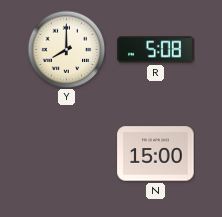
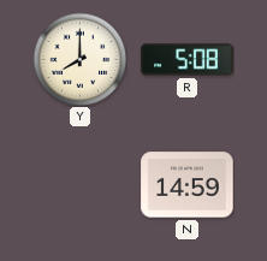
N: 15:00 -> 14:59
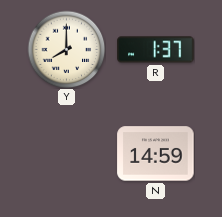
R: 5:08 -> 1:37
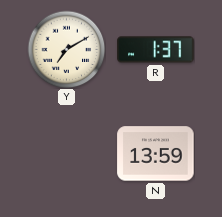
Y: 8:00 -> 7:10
N: 14:59 -> 13:59
